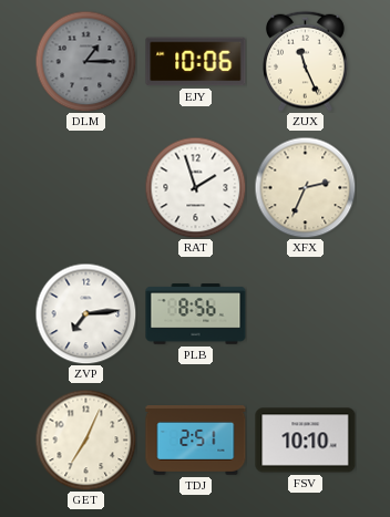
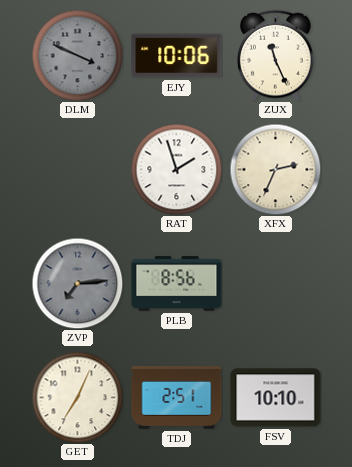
DLM: 1:15 -> 3:49
ZVP dial: white -> grey
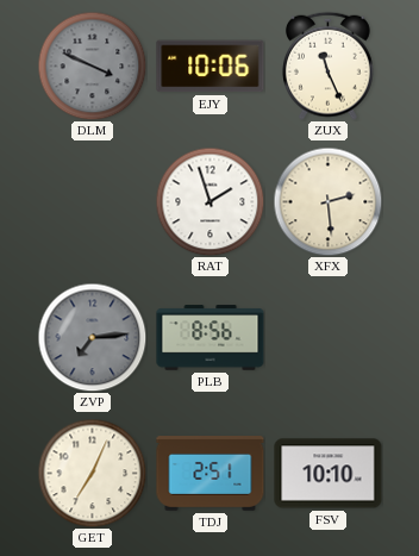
XFX: 2:34 -> 2:29
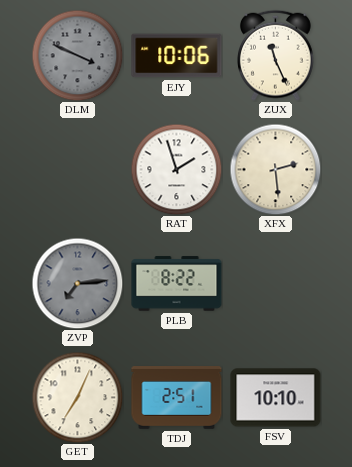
PLB: 8:56 -> 8:22
